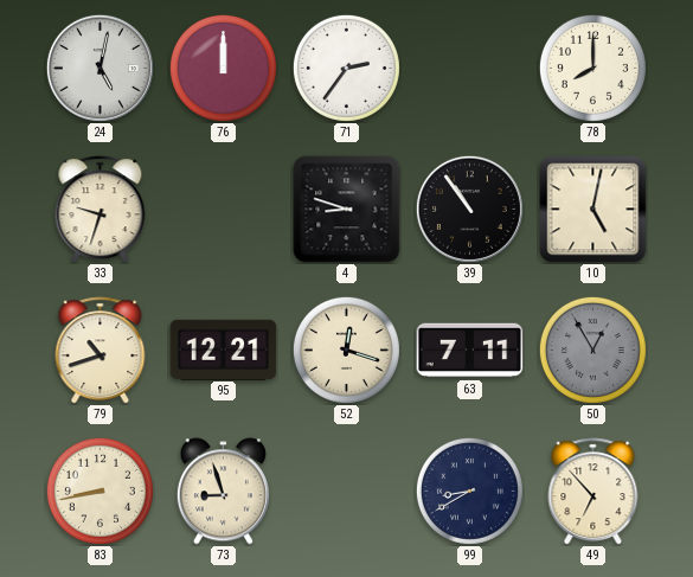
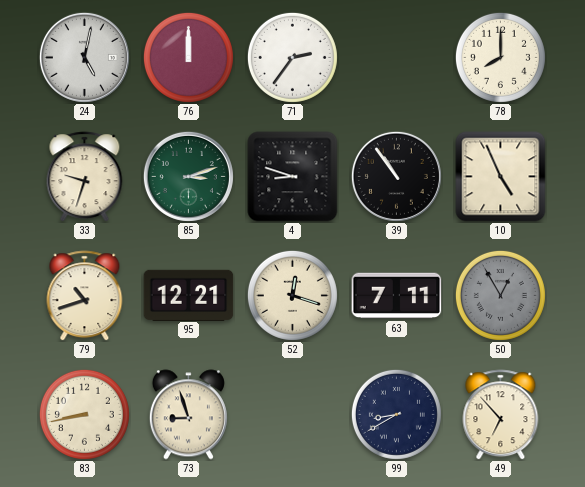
85: none -> 3:12
10: 5:02 -> 4:56
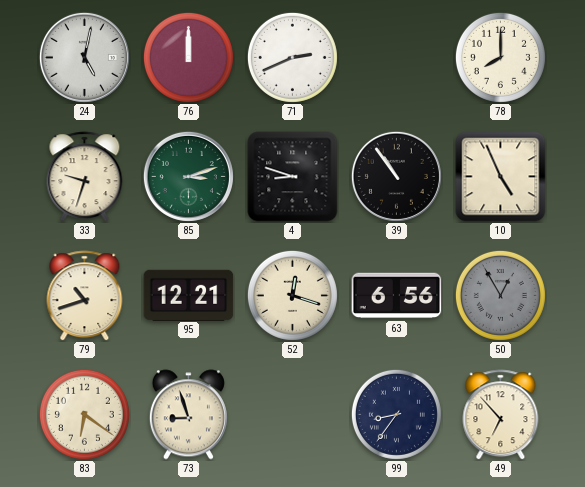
71: 2:36 -> 2:41
63: 7:11 -> 6:56
83: 8:43 -> 6:21
99: 8:40 -> 8:36
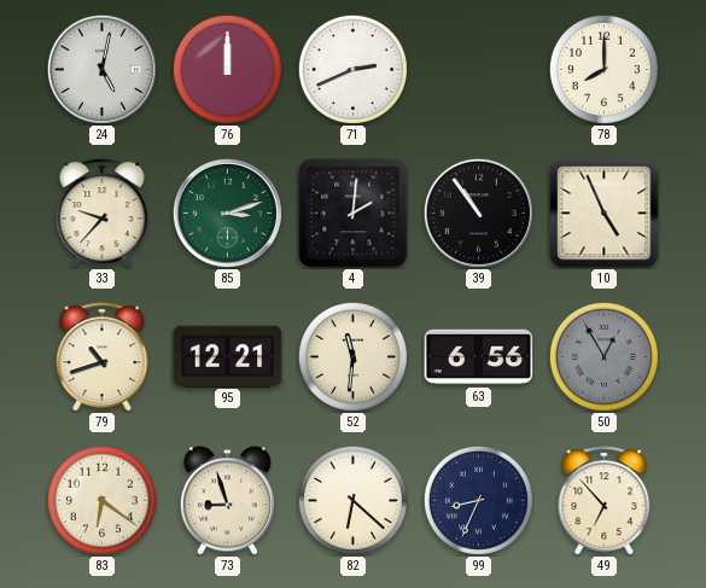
33: 9:33 -> 9:37
4: 8:48 -> 2:01
52: 12:18 -> 11:31
82: none -> 6:22
99: 8:36 -> 8:34
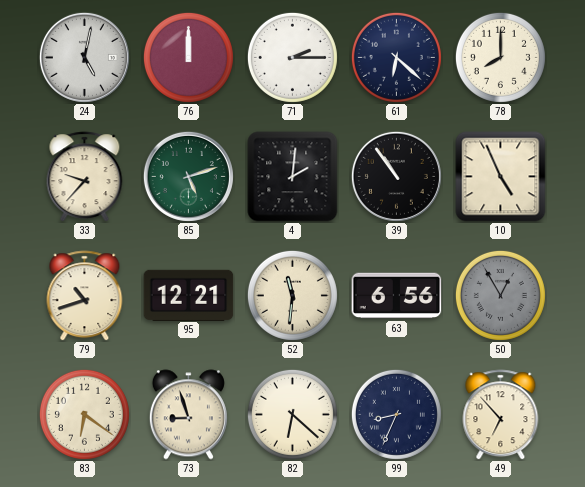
71: 2:41 -> 2:15
61: none -> 6:22
85: 3:12 -> 5:12
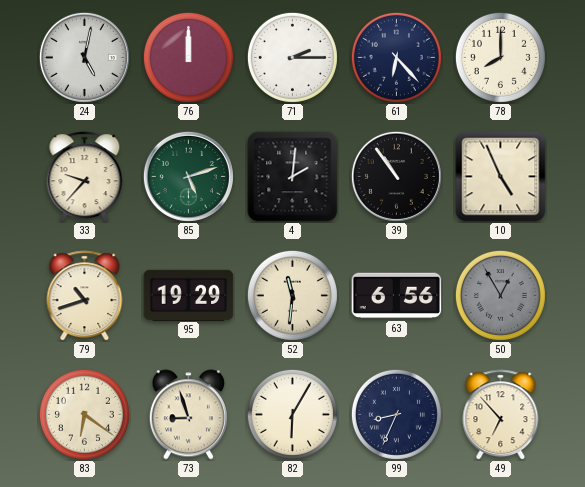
61: 6:22 -> 6:23
95: 12:21 -> 19:29
82: 6:22 -> 6:05
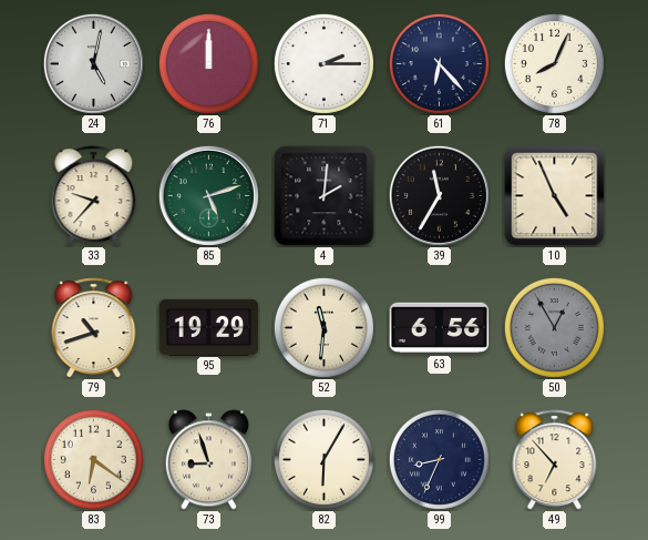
78: 8:00 -> 8:04
39: 10:54 -> 11:35
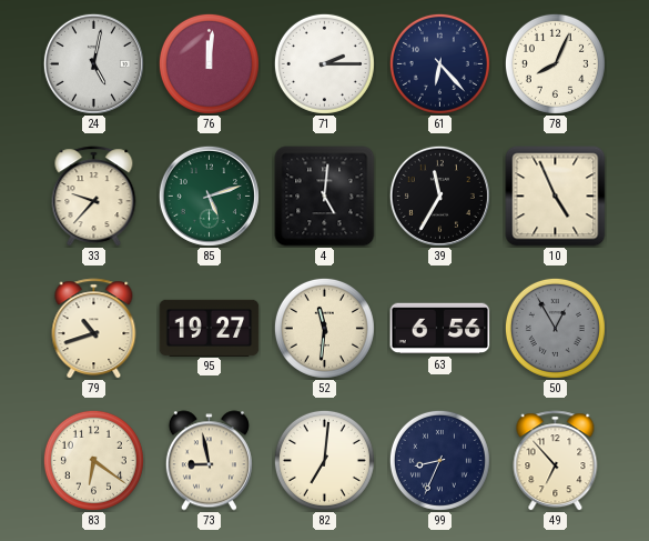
76: 12:00 -> 12:01
4: 2:01 -> 5:01
95: 19:29 -> 19:27
73: 8:57 -> 8:58
82: 6:05 -> 7:01
